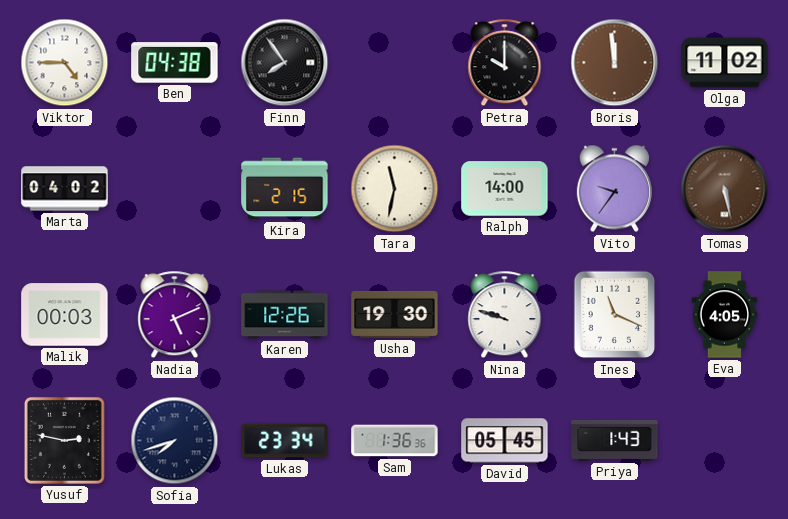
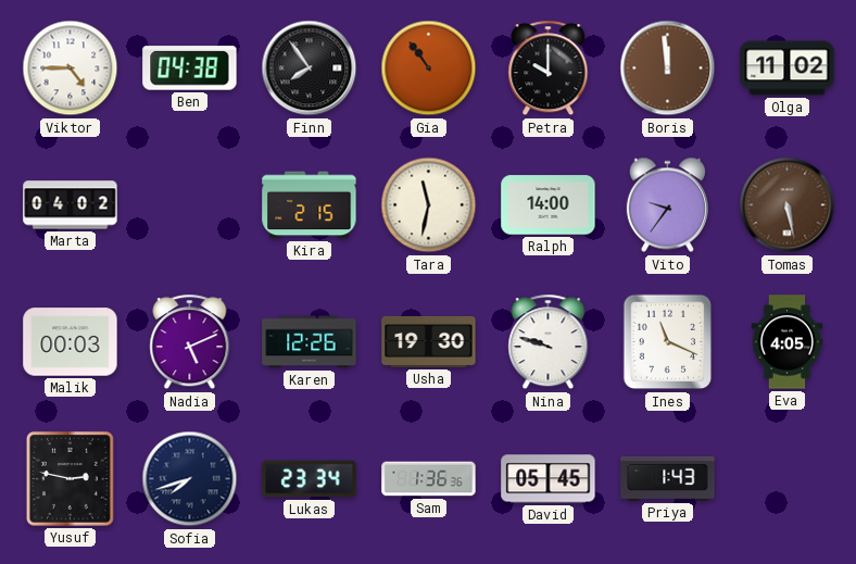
Gia: none -> 10:54
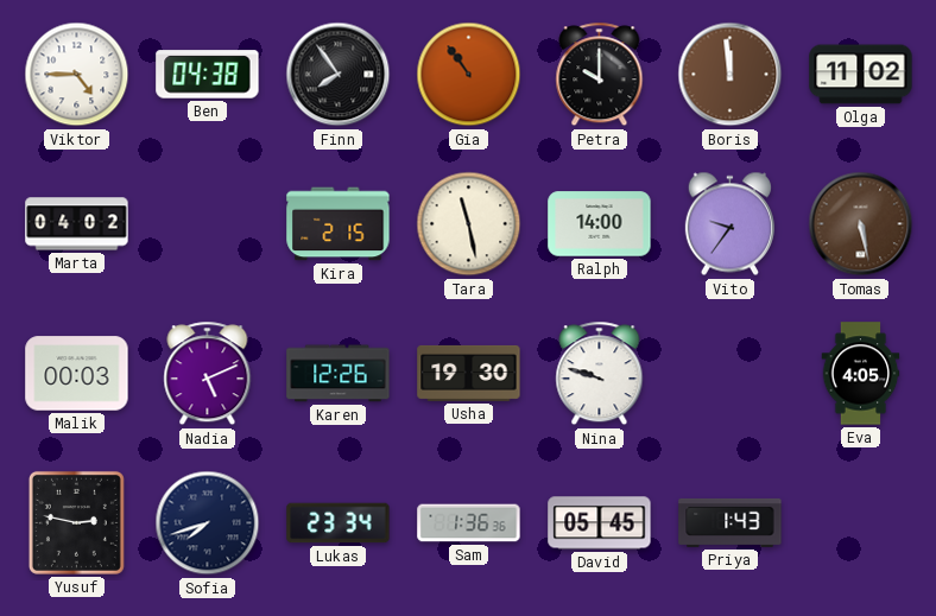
Tara: 11:32 -> 11:28
Ines: 11:19 -> none
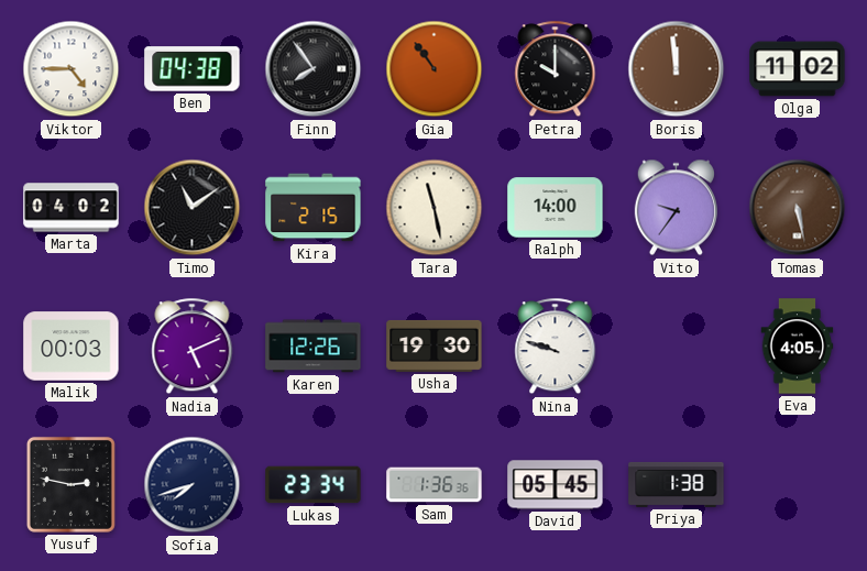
Timo: none -> 11:09
Priya: 1:43 -> 1:38
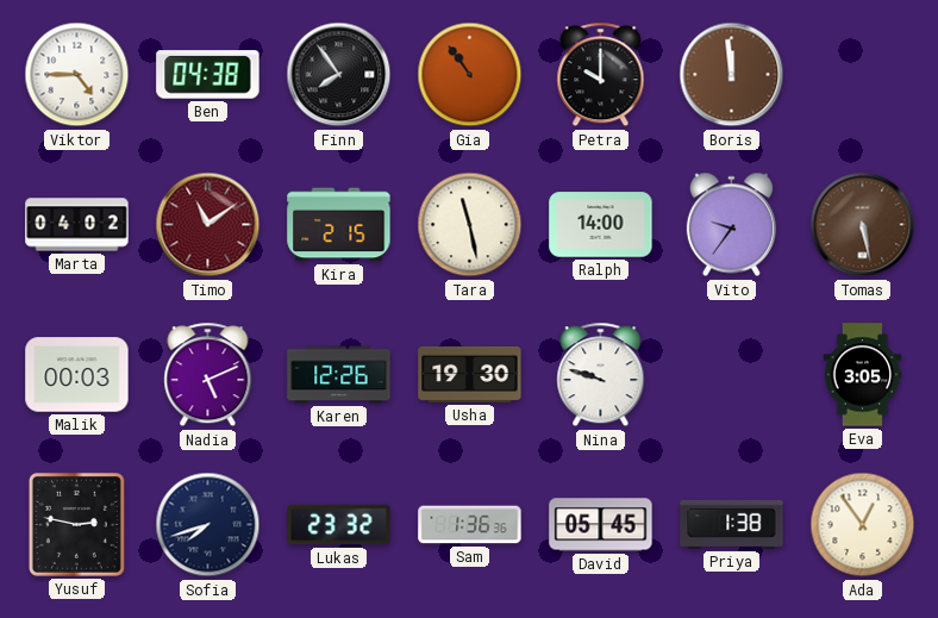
Olga: 11:02 -> none
Timo dial: black -> burgundy
Eva: 4:05 -> 3:05
Lukas: 23:34 -> 23:32
Ada: none -> 12:54
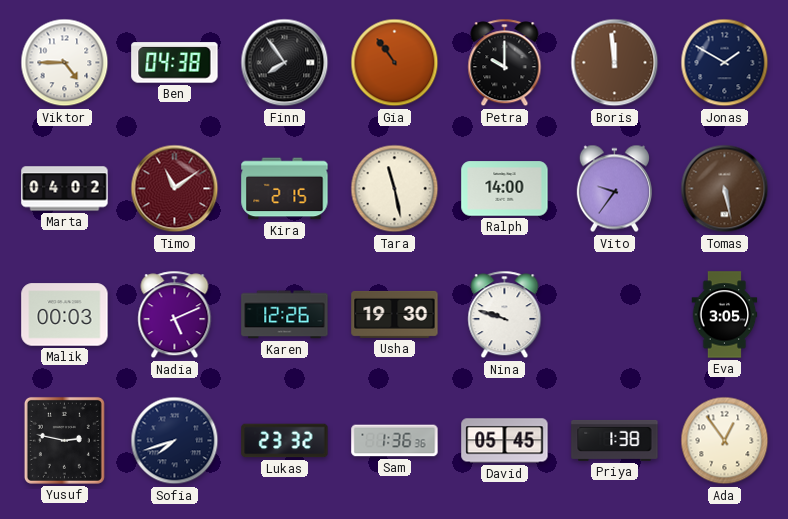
Jonas: none -> 1:50
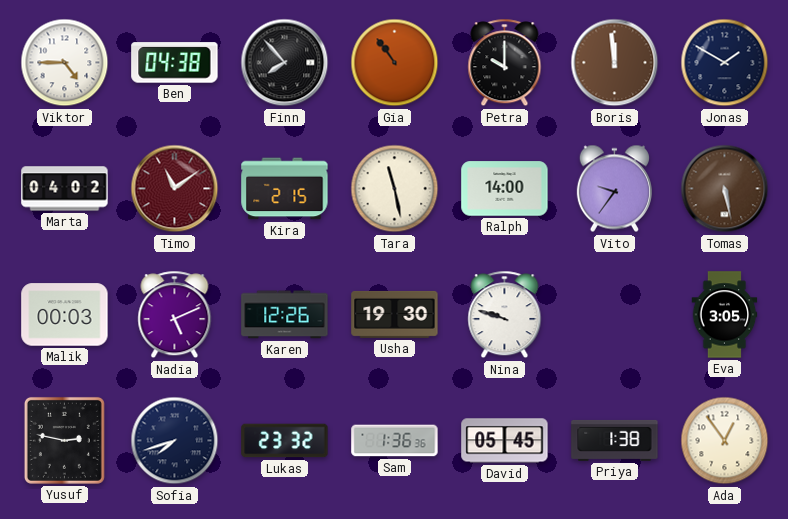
Finn: 7:54 -> 7:53
